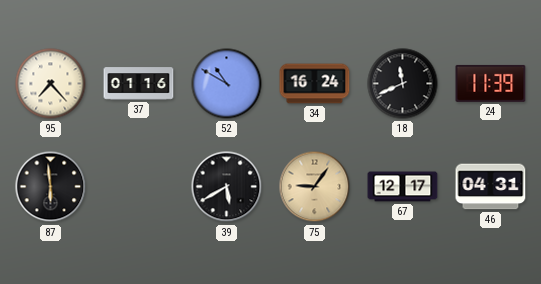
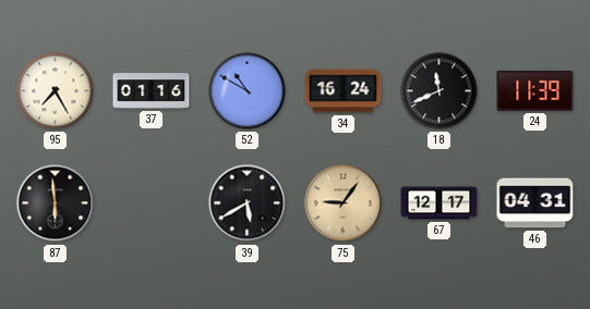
95: 7:23 -> 7:25
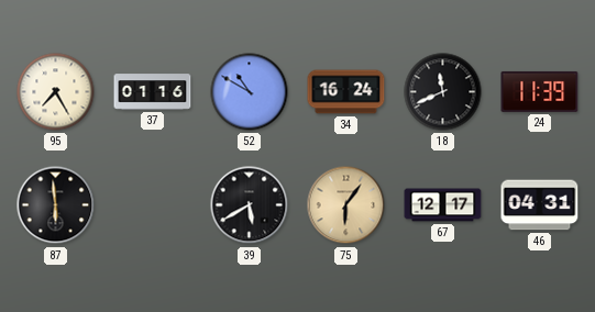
75: 9:06 -> 6:06
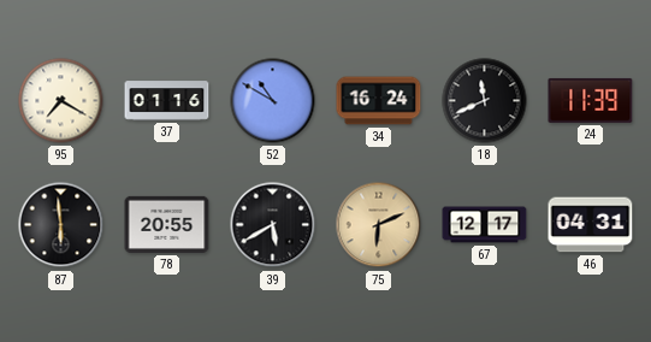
95: 7:25 -> 7:20
78: none -> 20:55
75: 6:06 -> 6:11
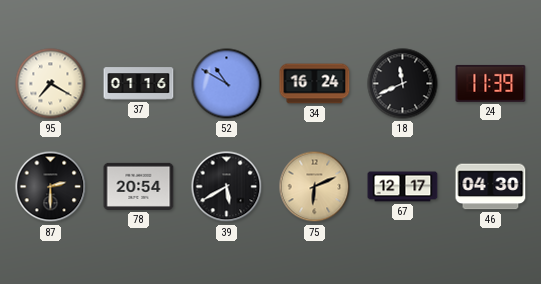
87: 5:59 -> 2:30
78: 20:55 -> 20:54
46: 04:31 -> 04:30
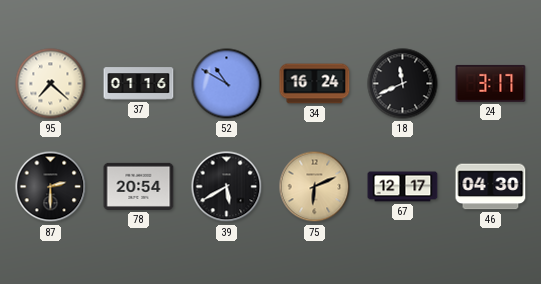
95: 7:20 -> 7:22
24: 11:39 -> 3:17
